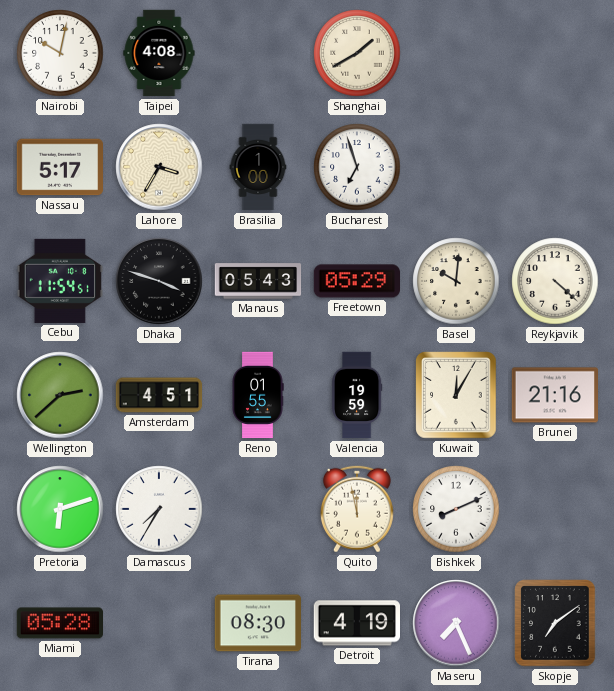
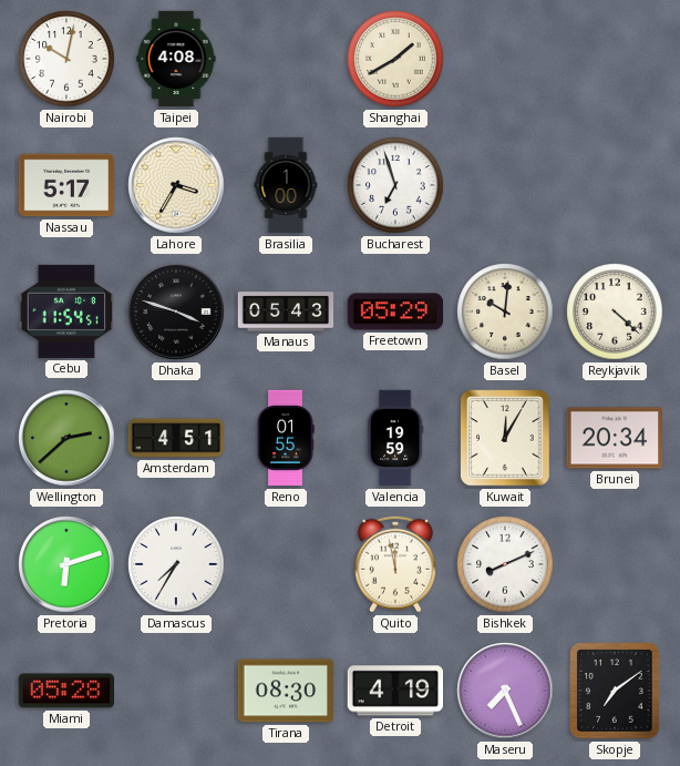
Brunei: 21:16 -> 20:34
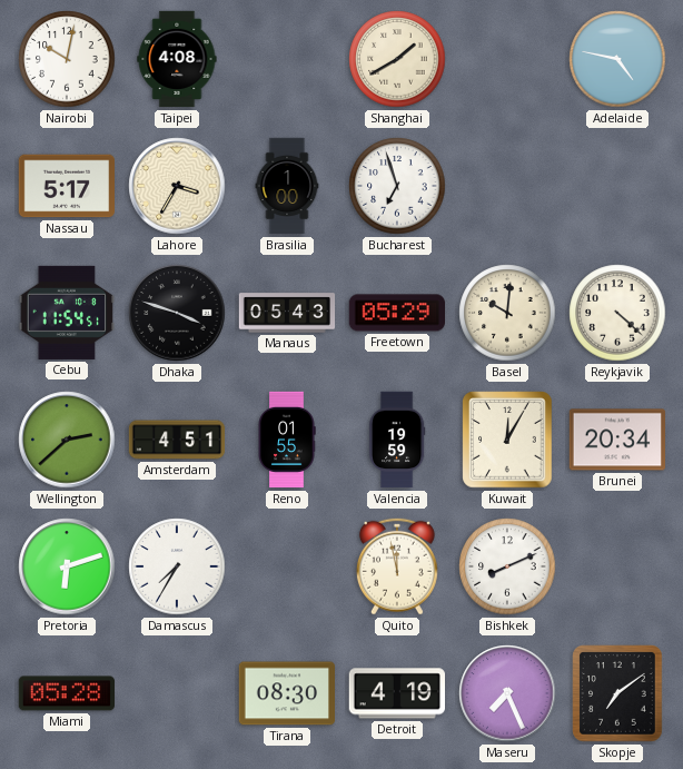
Adelaide: none -> 4:47
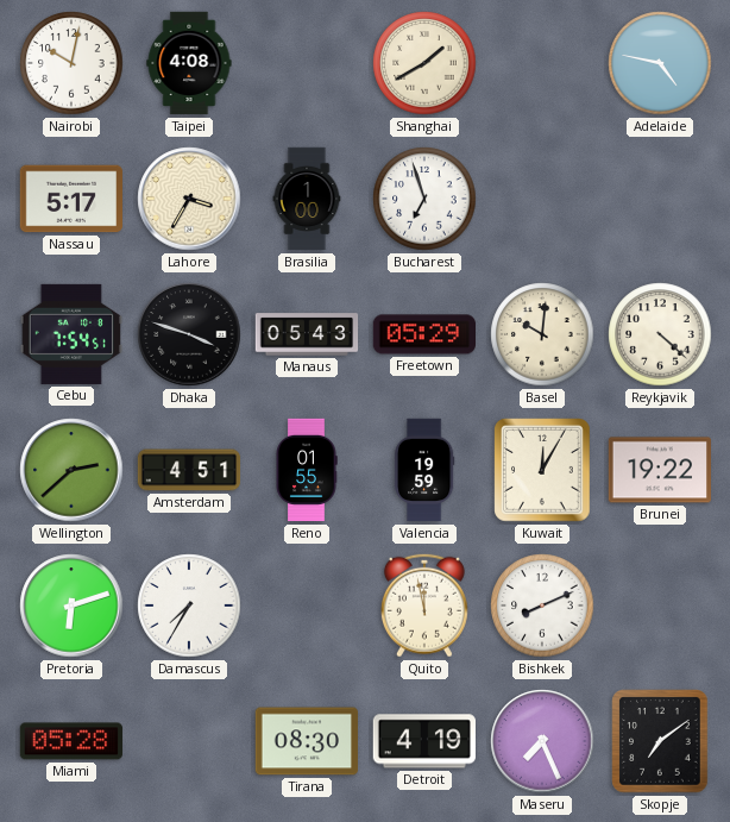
Cebu: 11:54 -> 7:54
Brunei: 20:34 -> 19:22
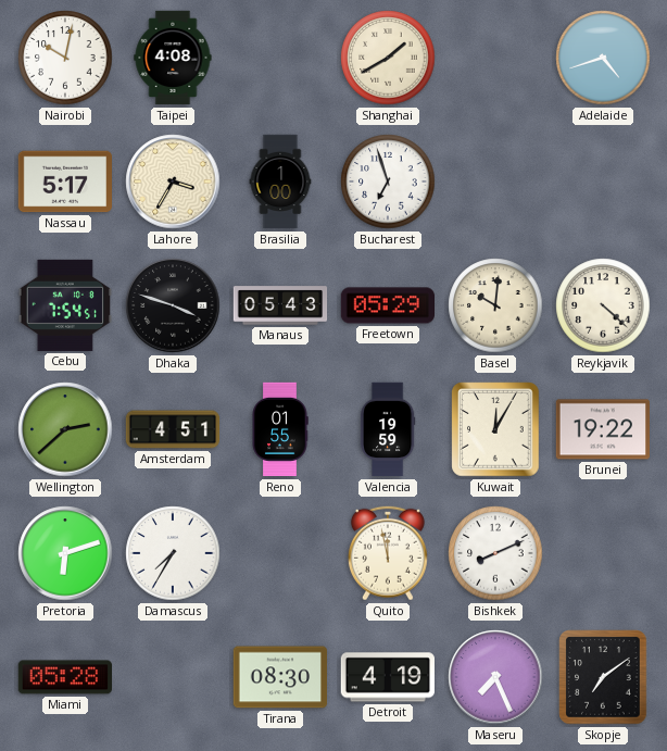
Adelaide: 4:47 -> 4:42
